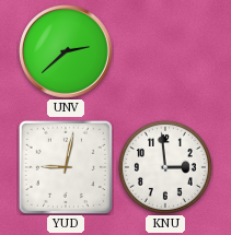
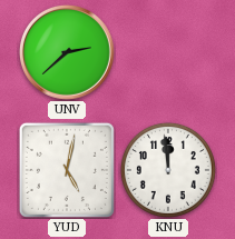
YUD: 9:02 -> 5:02
KNU: 2:59 -> 11:59
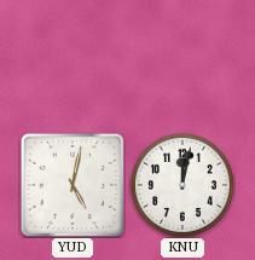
UNV: 2:38 -> none
KNU: 11:59 -> 12:02
